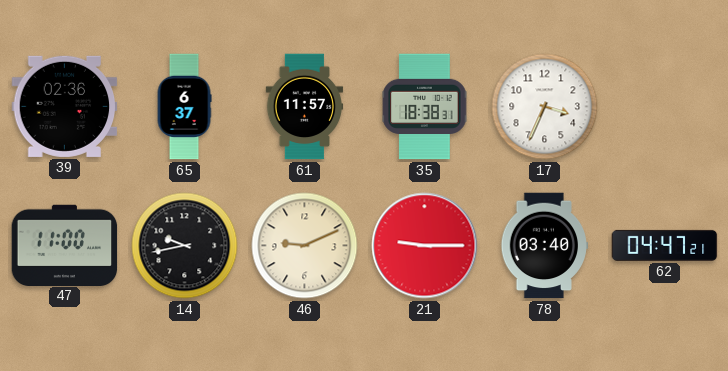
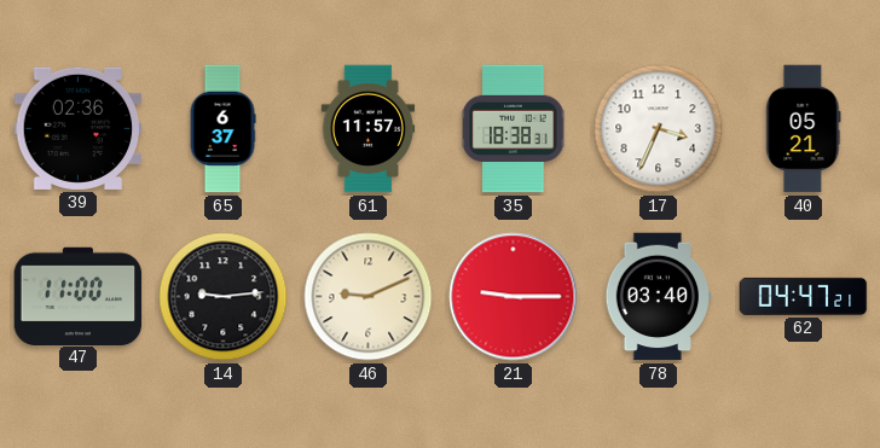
40: none -> 05:21
14: 9:43 -> 9:14
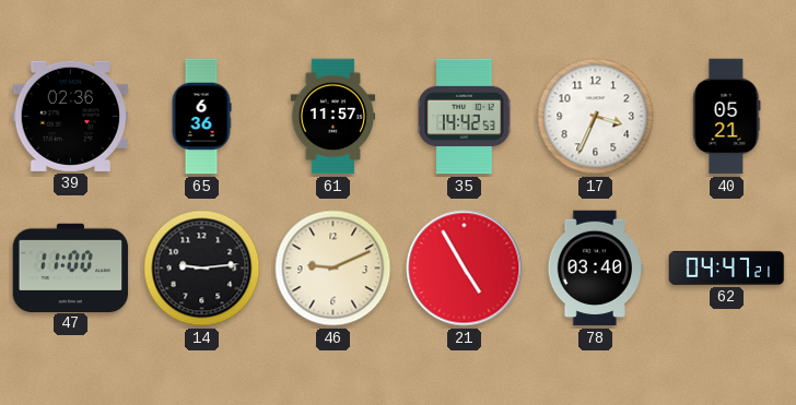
65: 6:37 -> 6:36
35: 18:38 -> 14:42
21: 9:15 -> 4:55
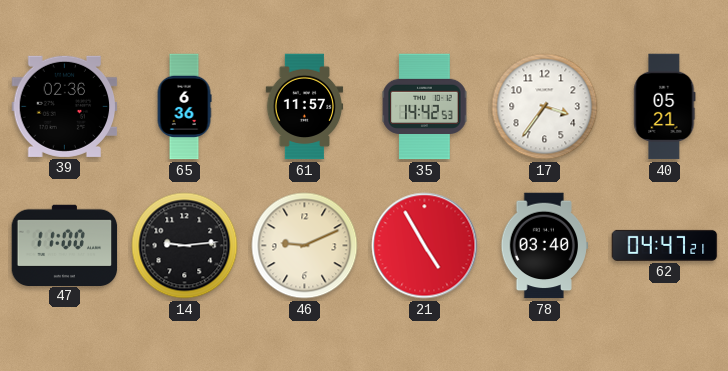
17: 3:34 -> 3:36
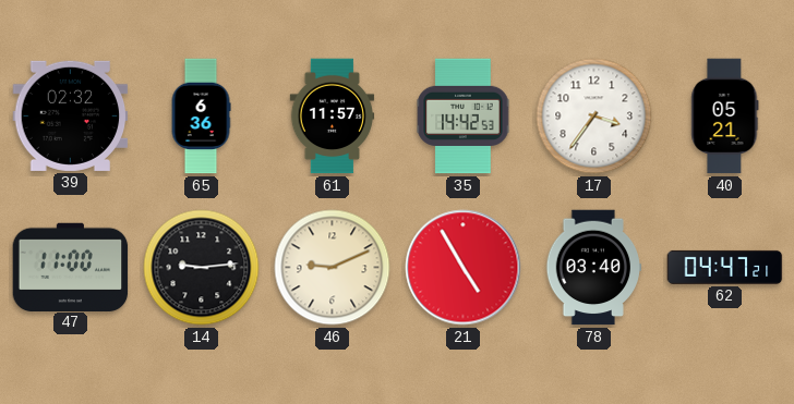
39: 02:36 -> 02:32
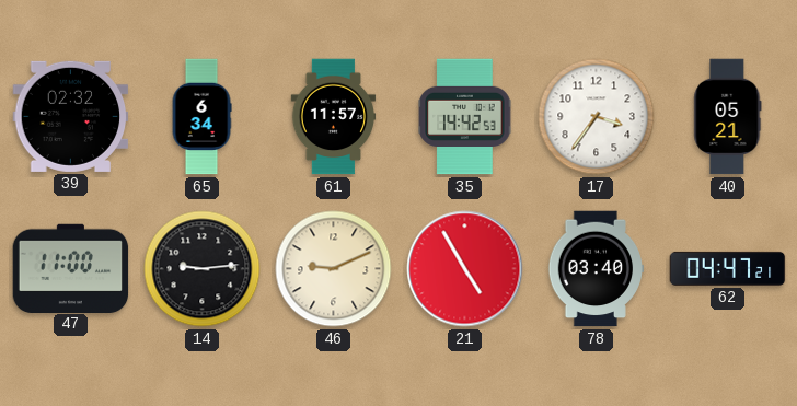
65: 6:36 -> 6:34
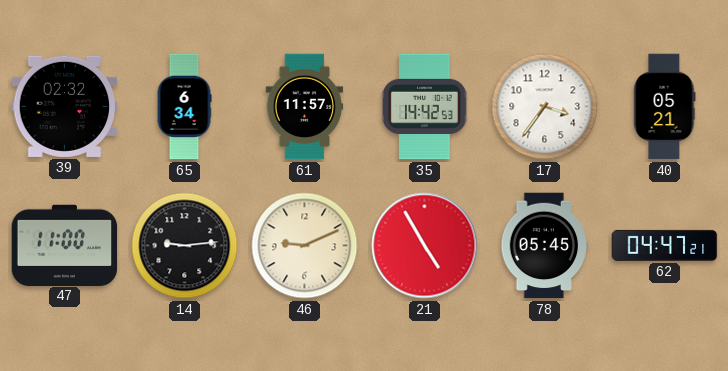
78: 03:40 -> 05:45
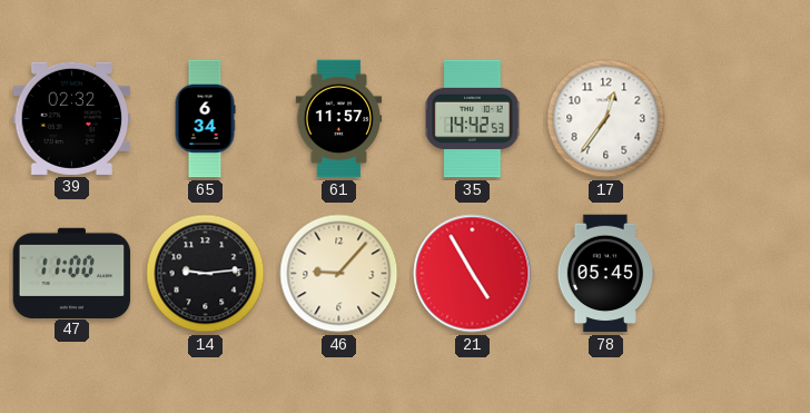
17: 3:36 -> 12:36
40: 05:21 -> none
46: 9:11 -> 9:07
62: 04:47 -> none
